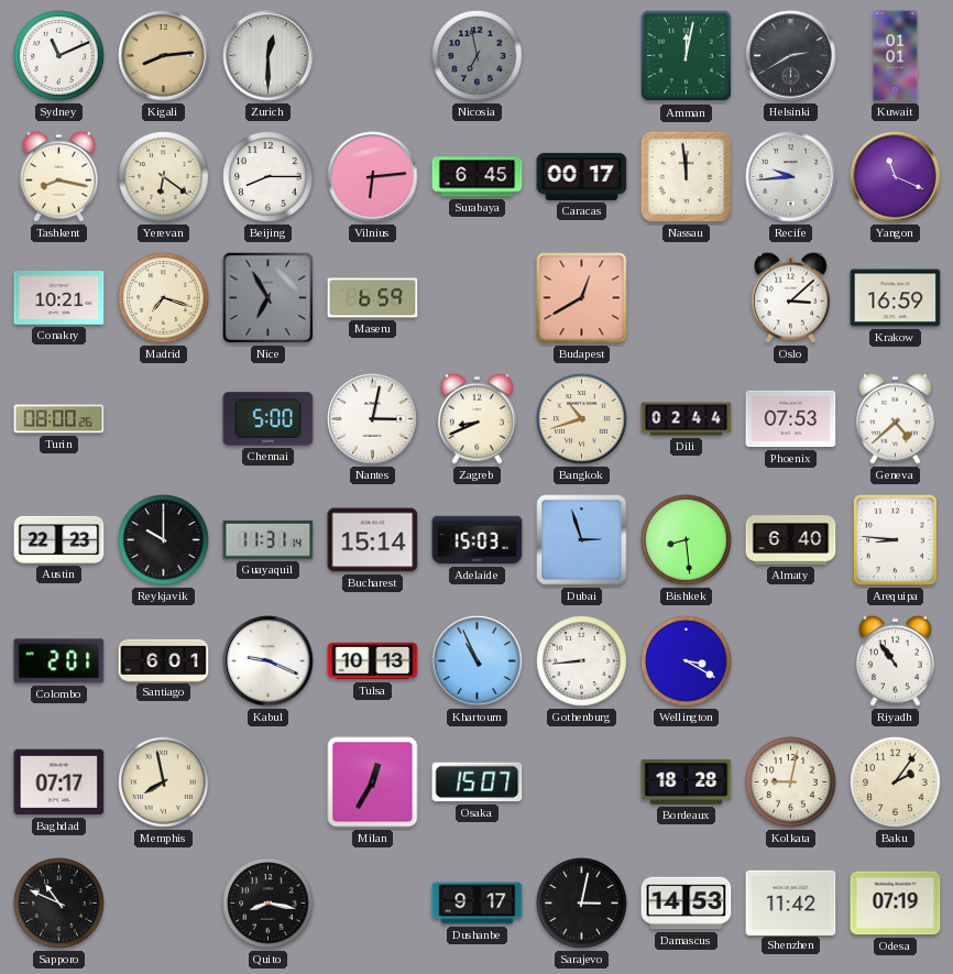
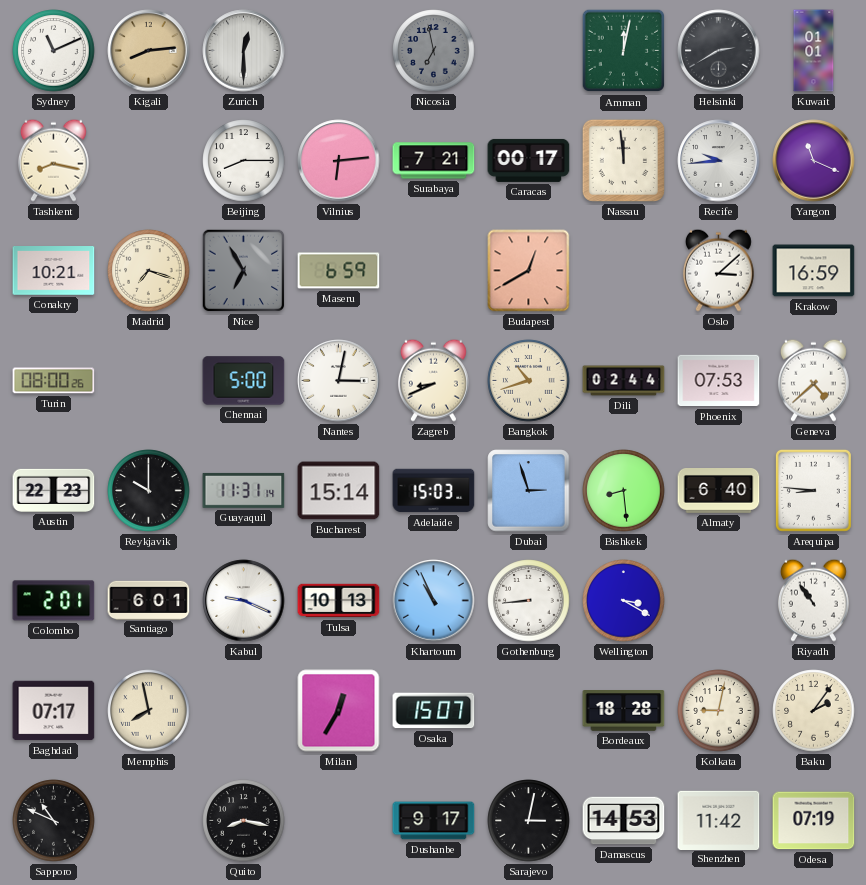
Yerevan: 6:21 -> none
Surabaya: 6:45 -> 7:21
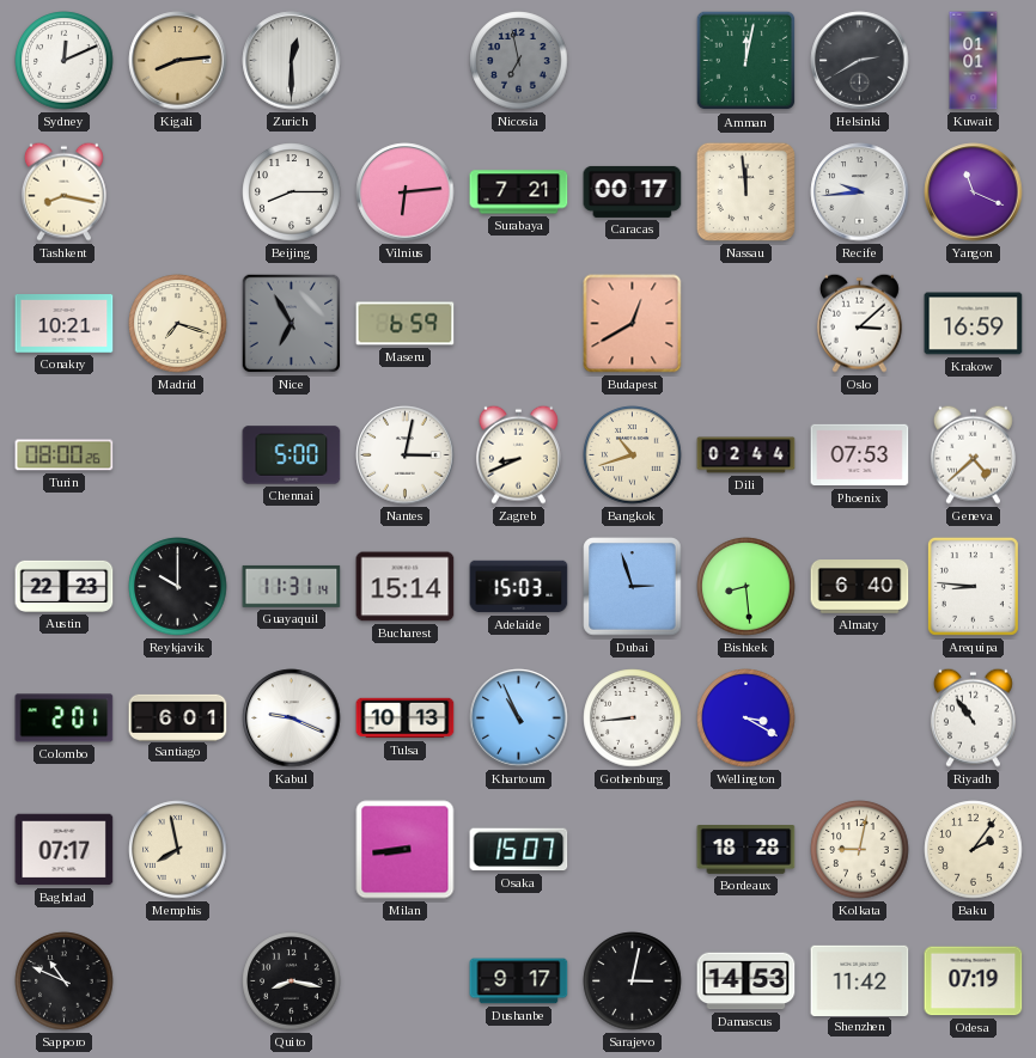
Sydney: 11:11 -> 12:11
Milan: 12:35 -> 8:44
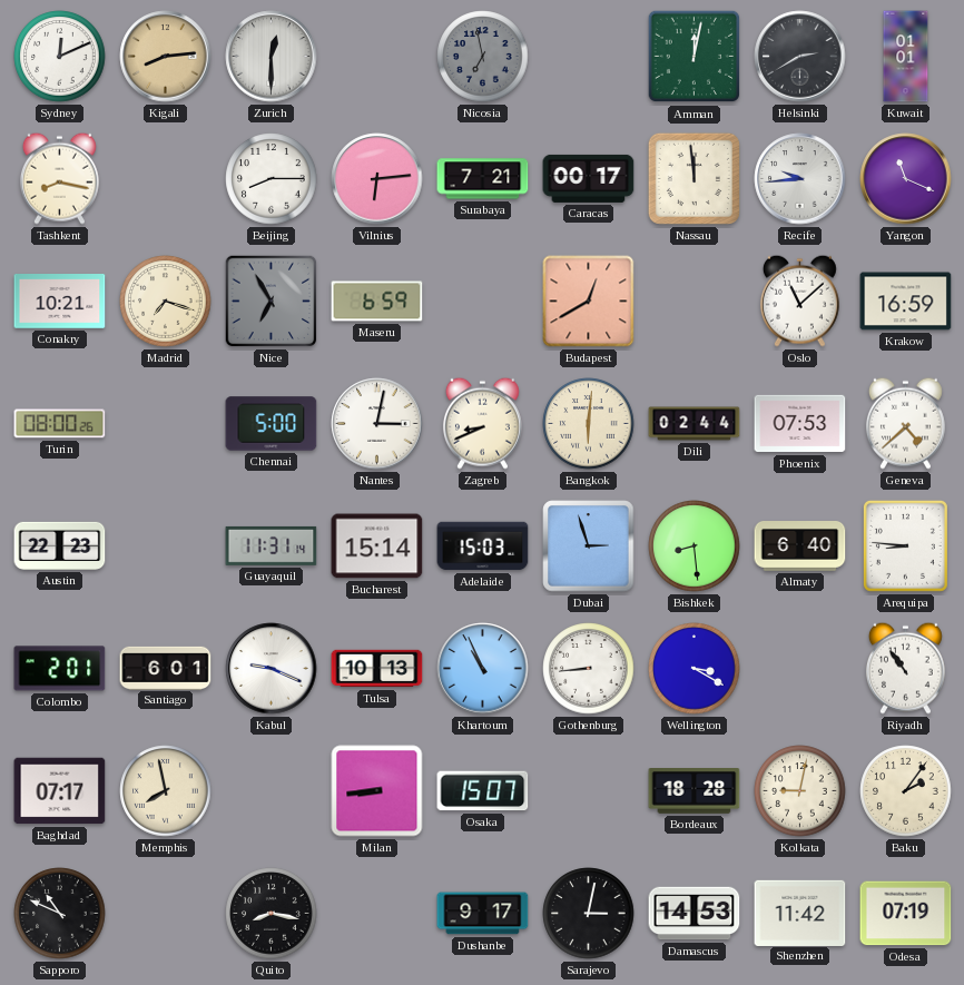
Oslo: 3:08 -> 11:08
Bangkok: 10:42 -> 6:01
Reykjavik: 10:00 -> none
